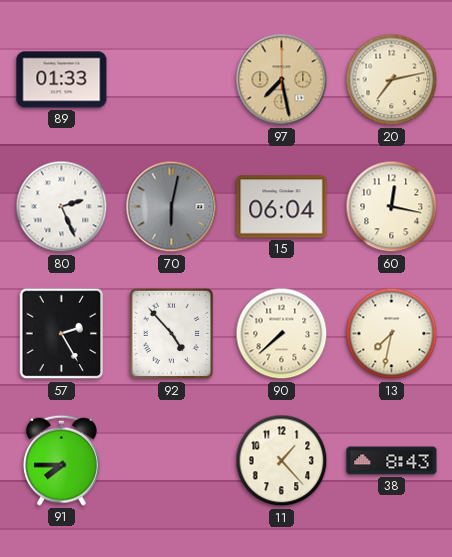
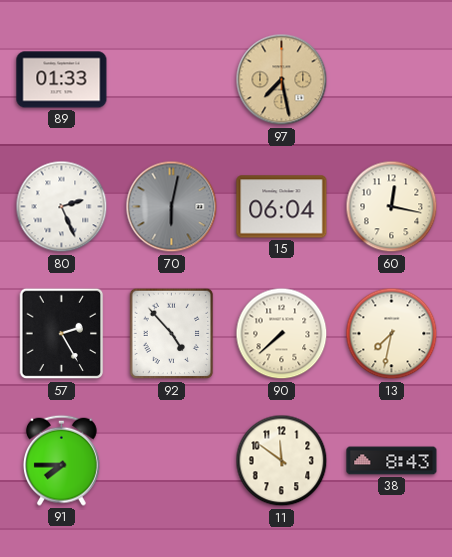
20: 7:13 -> none
11: 1:23 -> 11:51
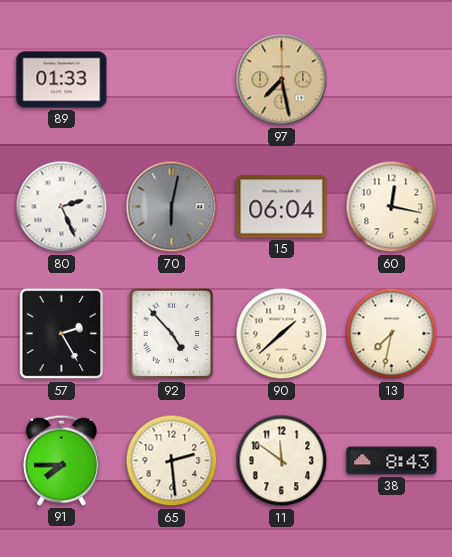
90: 7:38 -> 1:38
65: none -> 2:29
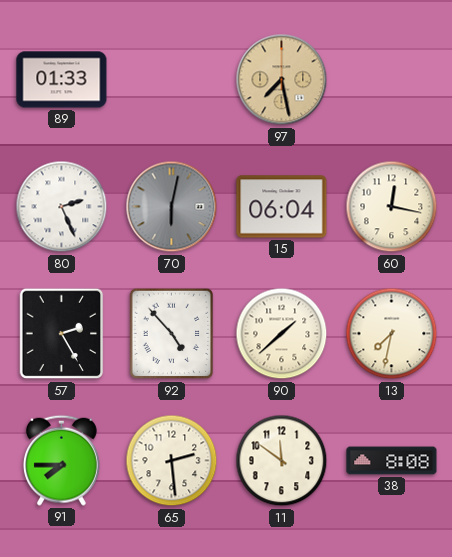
38: 8:43 -> 8:08
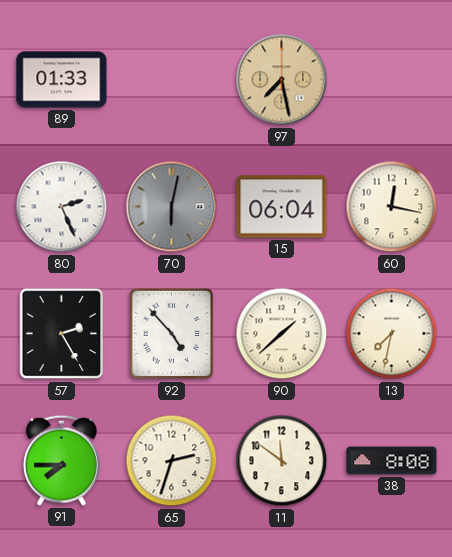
65: 2:29 -> 2:33
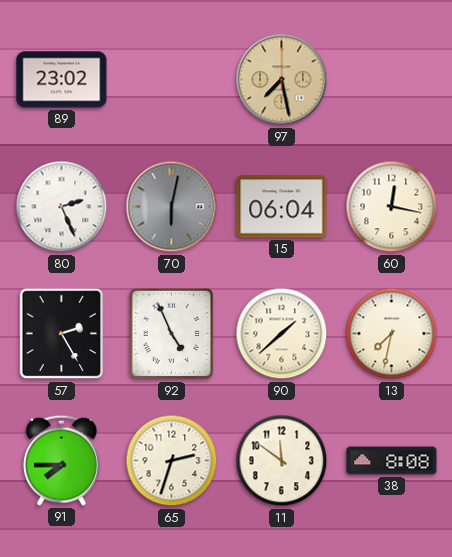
89: 01:33 -> 23:02
92: 4:53 -> 4:56
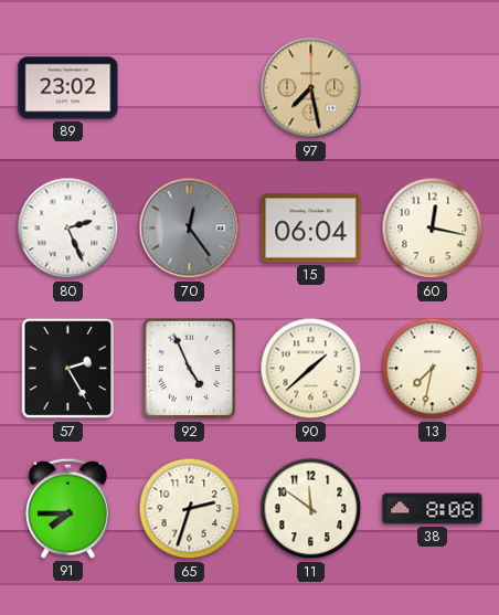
70: 6:02 -> 12:24
